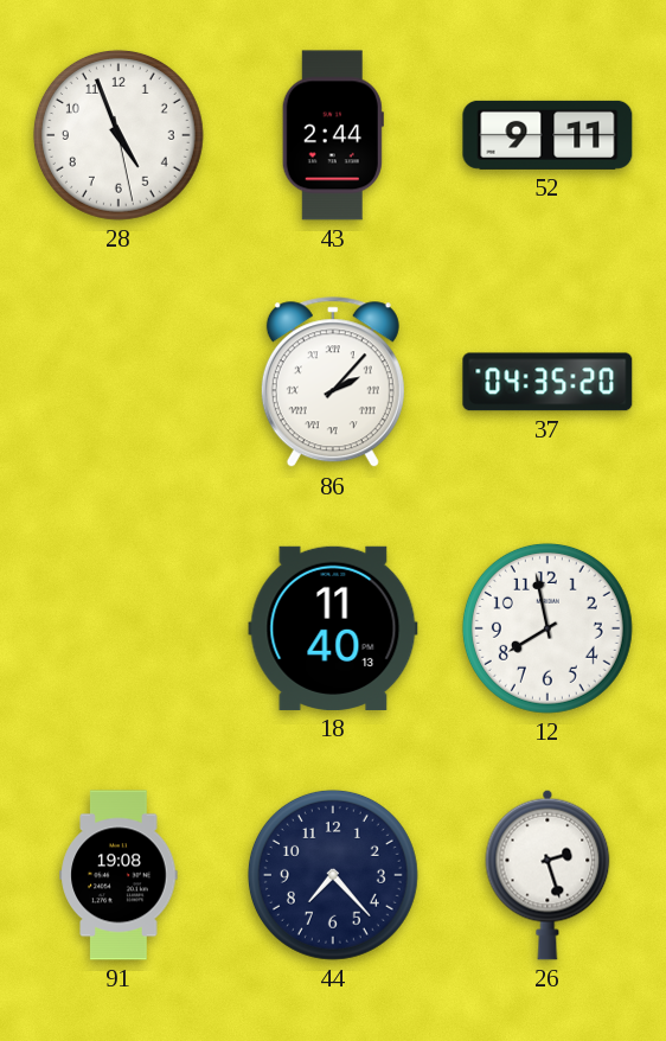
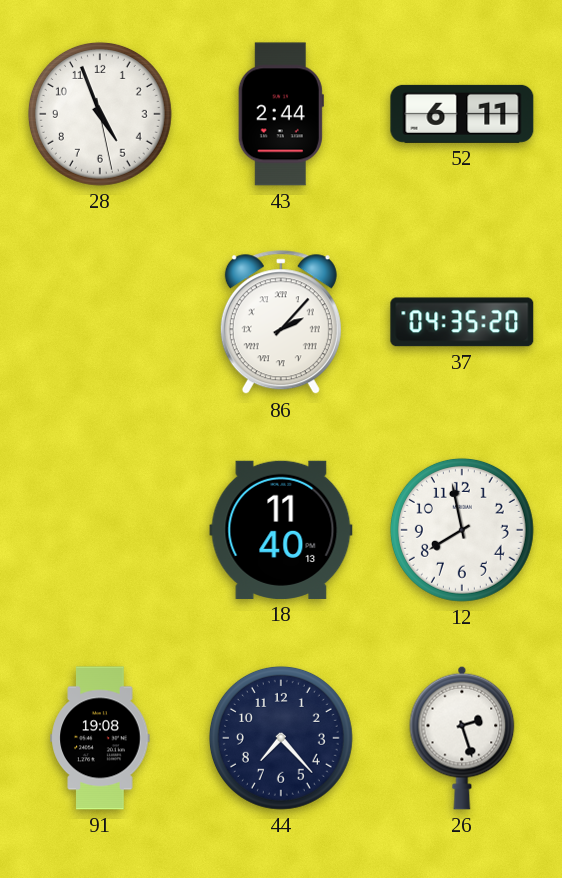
52: 9:11 -> 6:11
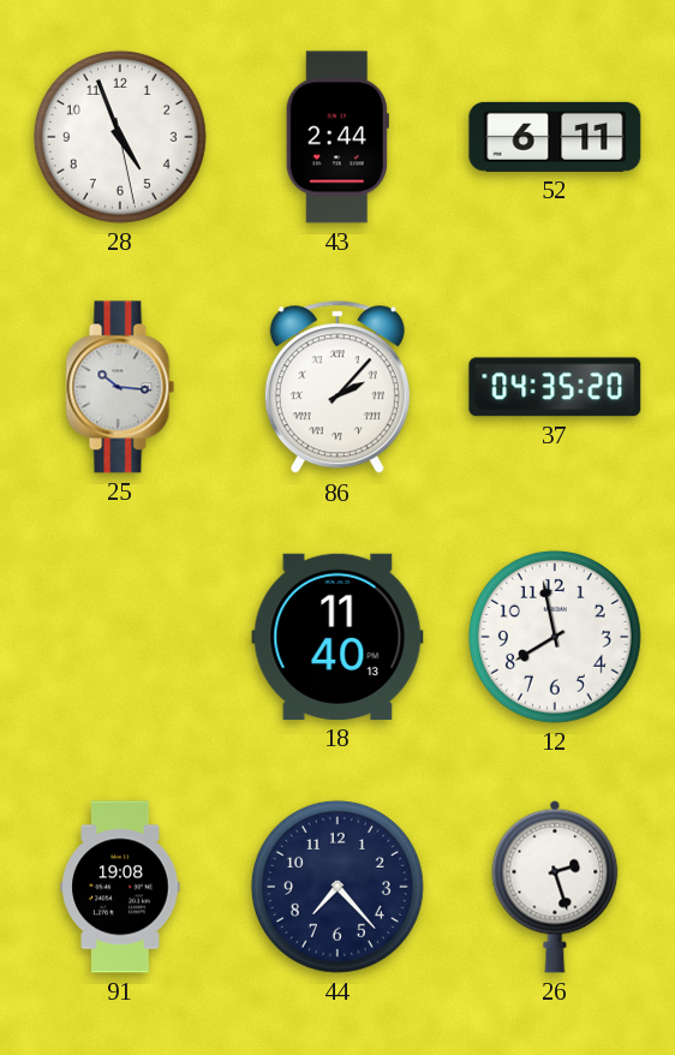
25: none -> 10:16
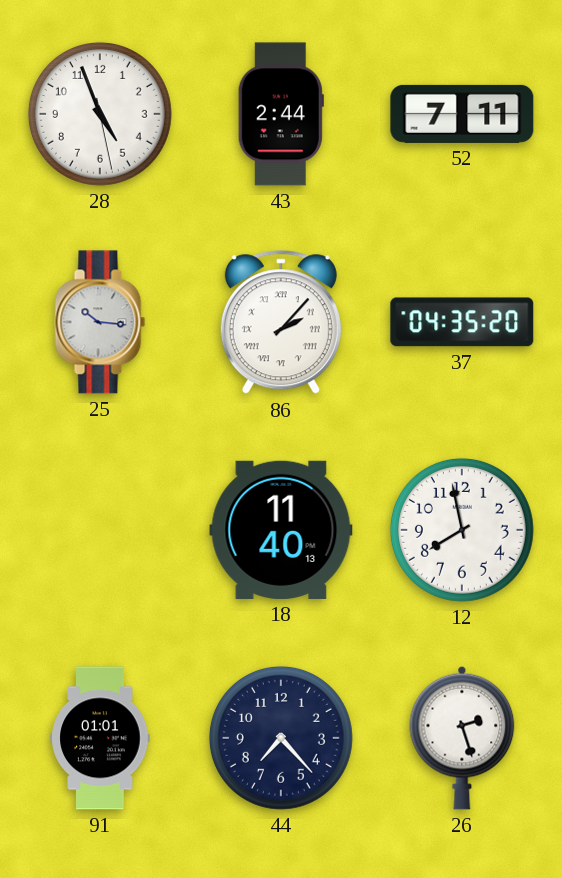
52: 6:11 -> 7:11
91: 19:08 -> 01:01
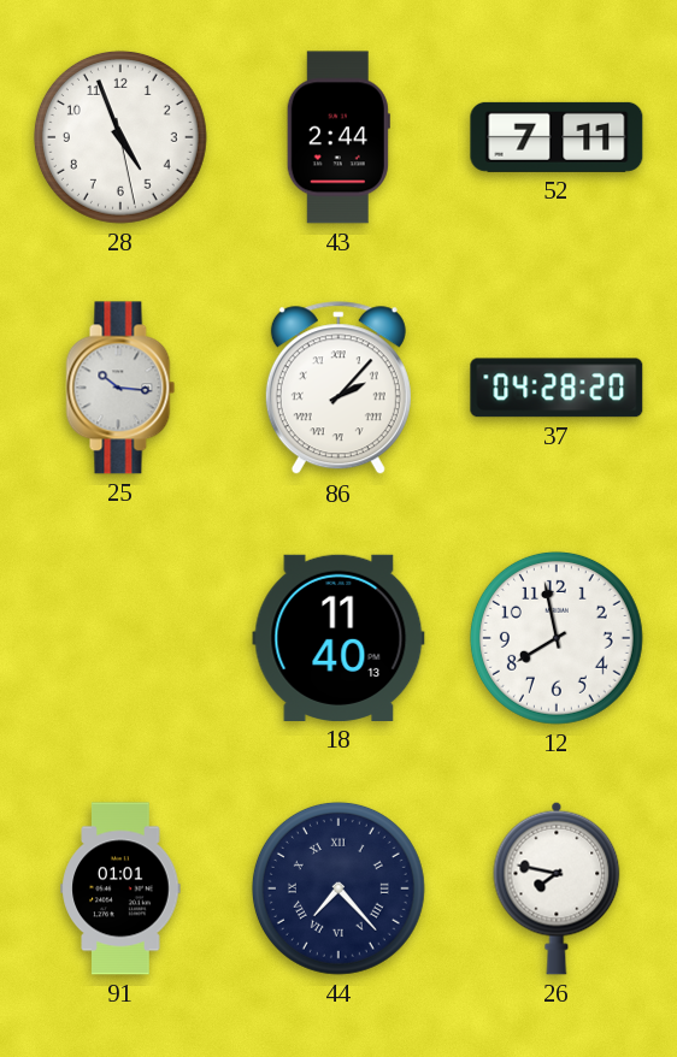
37: 04:35 -> 04:28
44 numerals: Arabic -> Roman
26: 2:27 -> 7:47
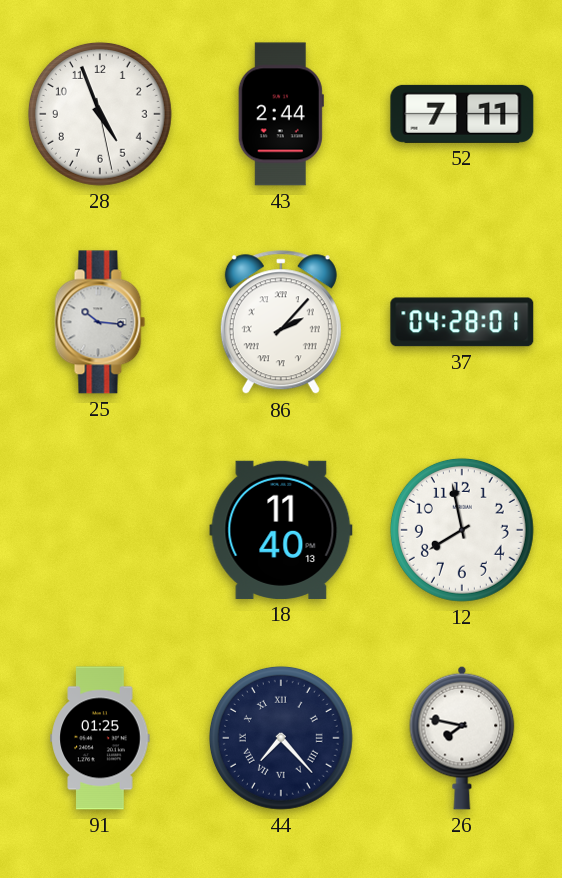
37: 04:28:20 -> 04:28:01
91: 01:01 -> 01:25
